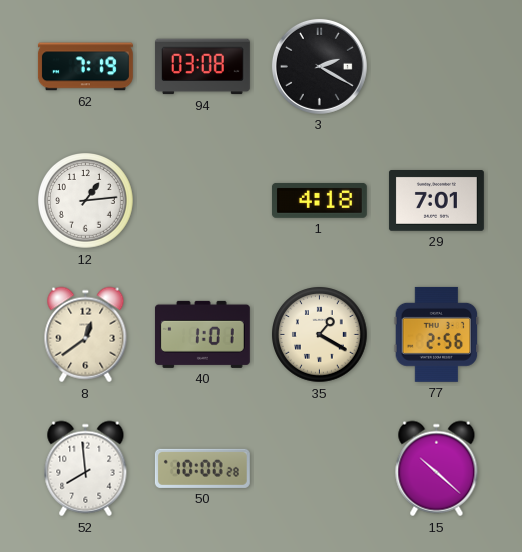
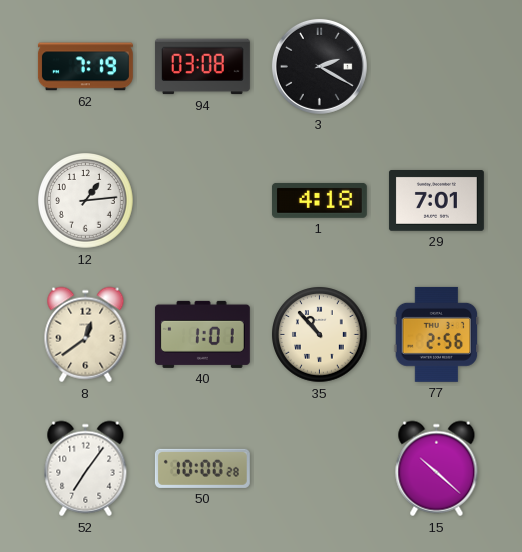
35: 1:20 -> 10:53
52: 7:59 -> 7:06
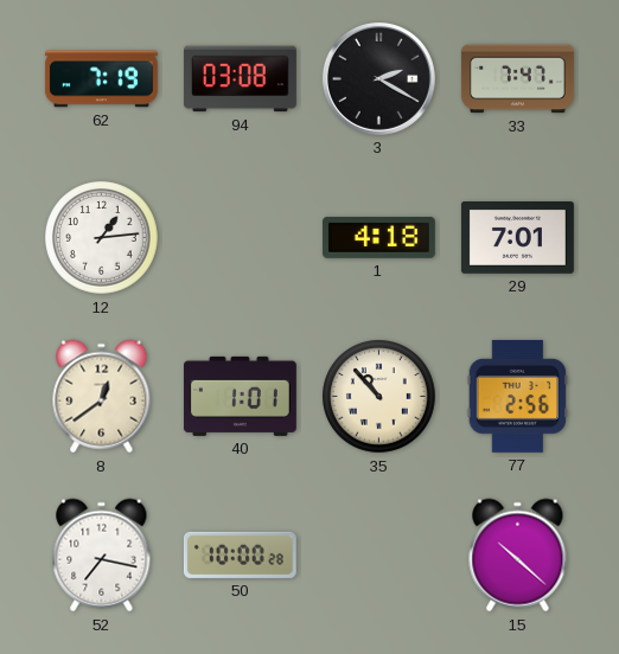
33: none -> 7:47
52: 7:06 -> 7:17
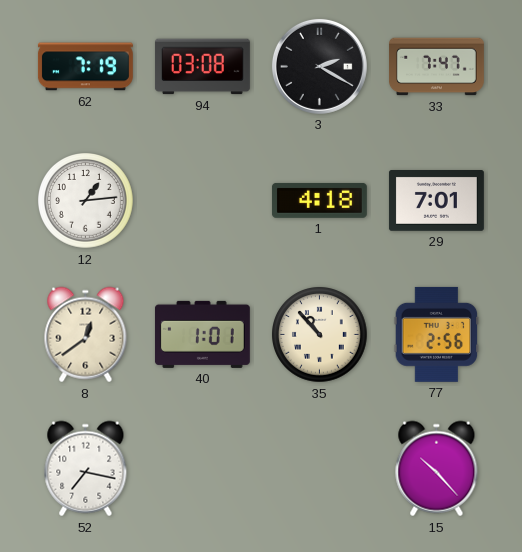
50: 10:00 -> none
15: 10:22 -> 10:23
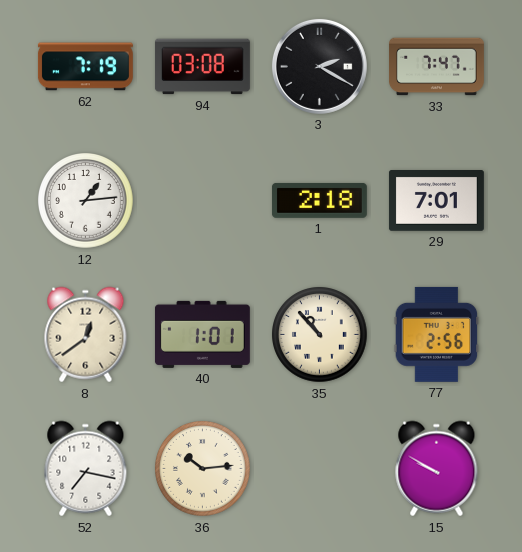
1: 4:18 -> 2:18
36: none -> 10:14
15: 10:23 -> 9:50
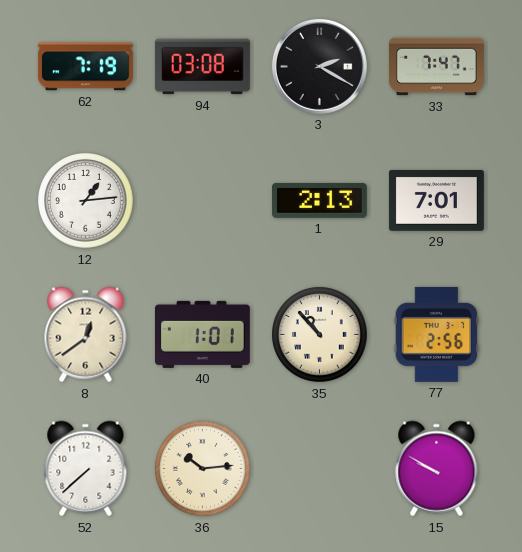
1: 2:18 -> 2:13
52: 7:17 -> 7:38
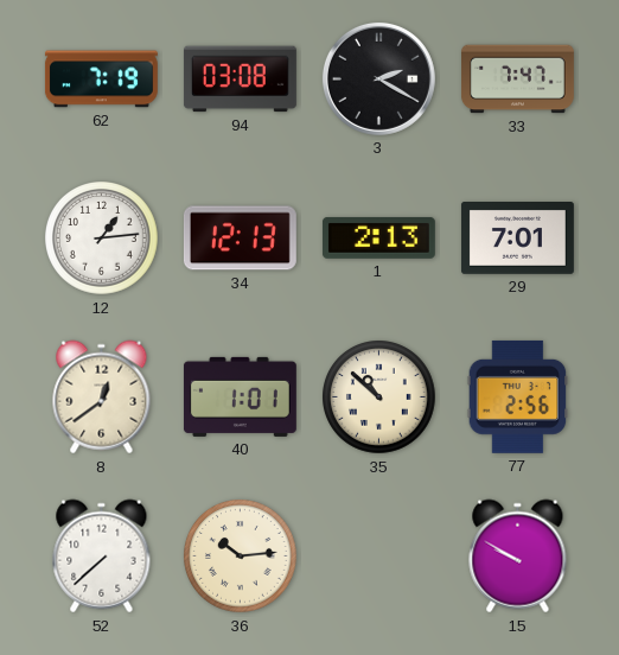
34: none -> 12:13
35: 10:53 -> 10:52
